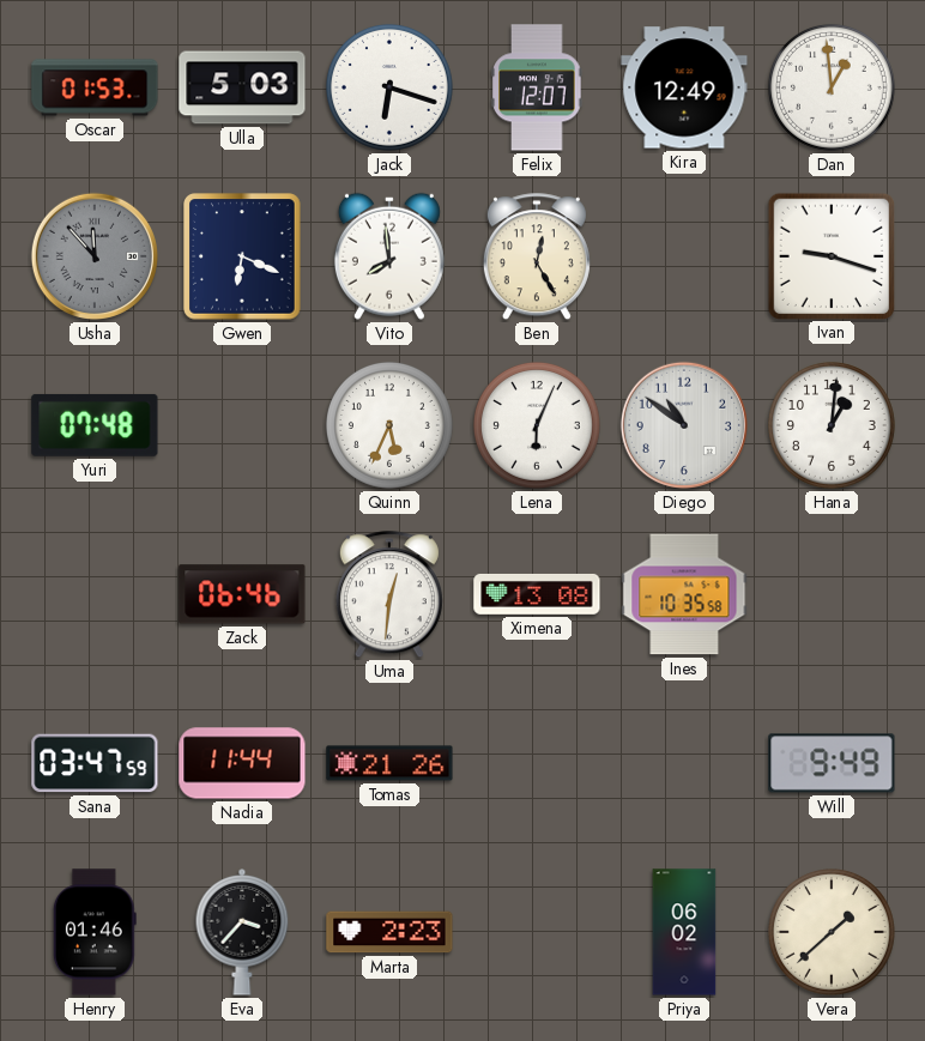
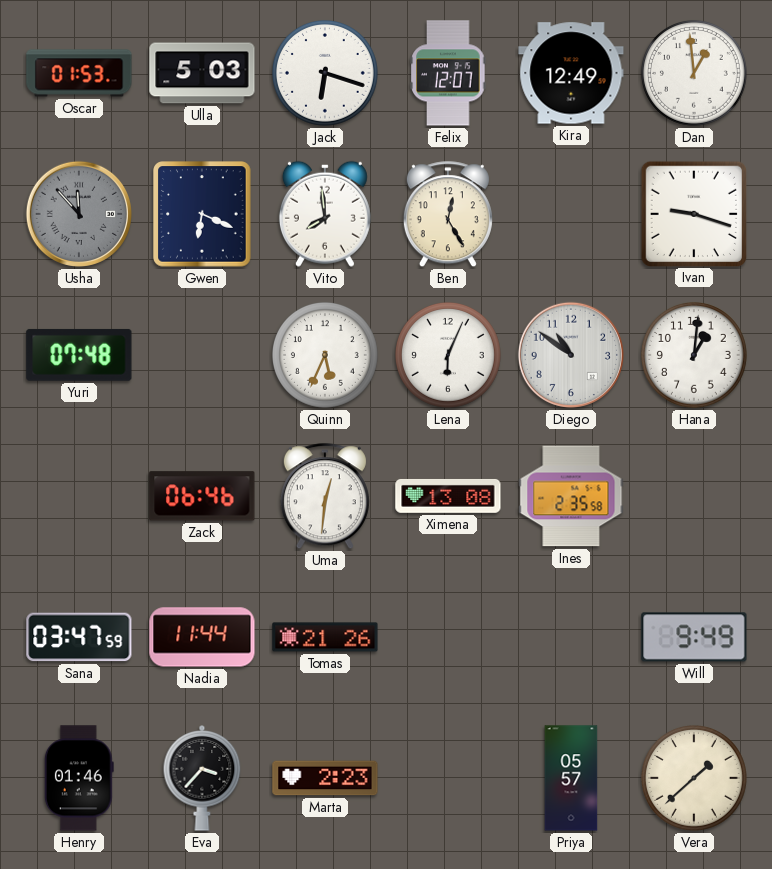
Ines: 10:35 -> 2:35
Priya: 06:02 -> 05:57
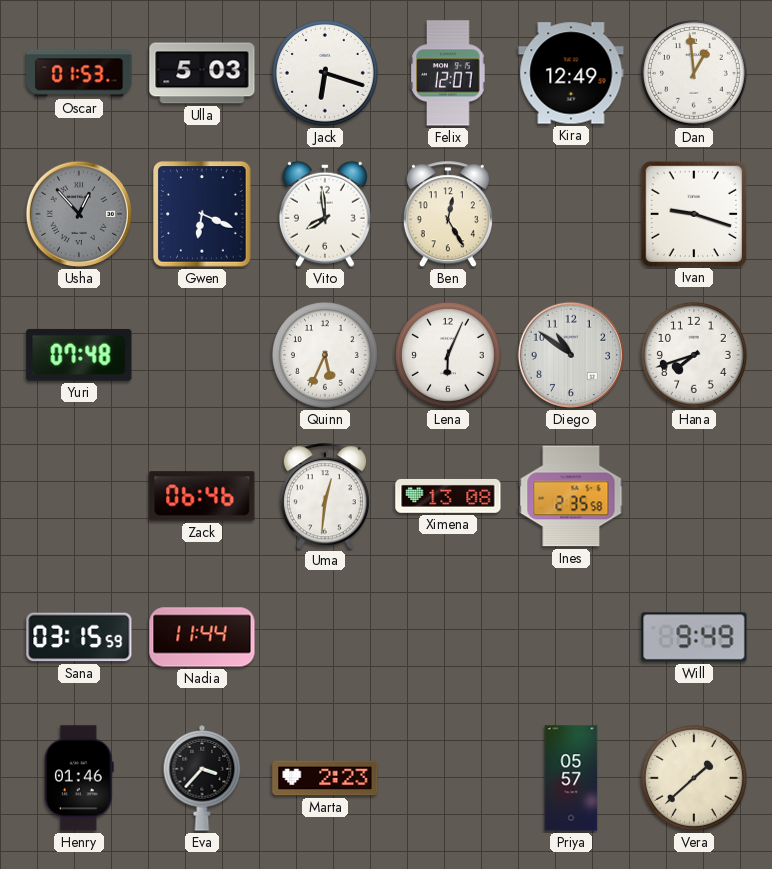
Usha: 11:53 -> 12:53
Hana: 1:01 -> 7:42
Sana: 03:47 -> 03:15
Tomas: 21:26 -> none
